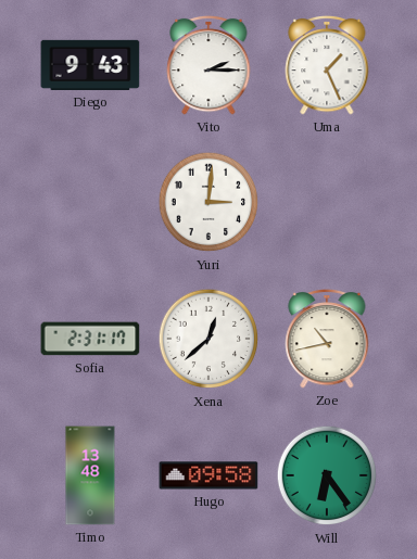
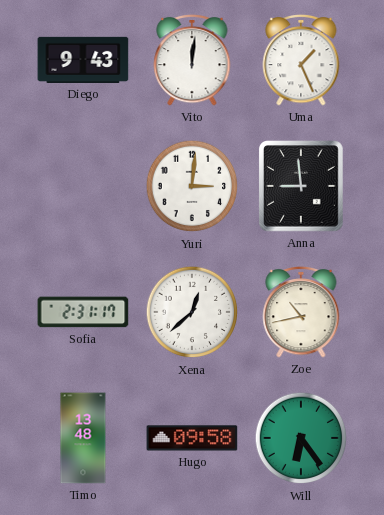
Vito: 2:15 -> 12:01
Anna: none -> 8:59
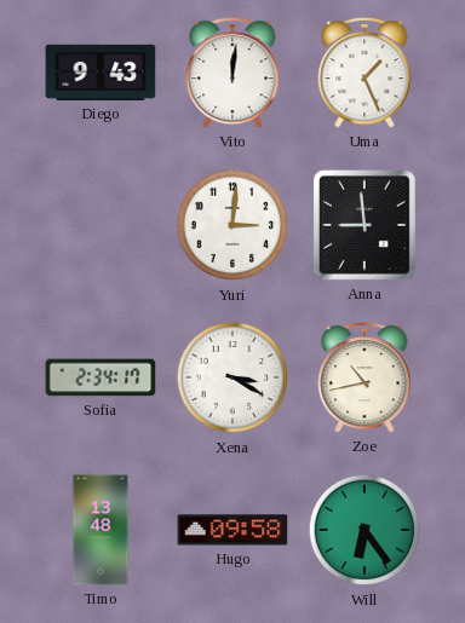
Sofia: 2:31 -> 2:34
Xena: 12:38 -> 3:20
